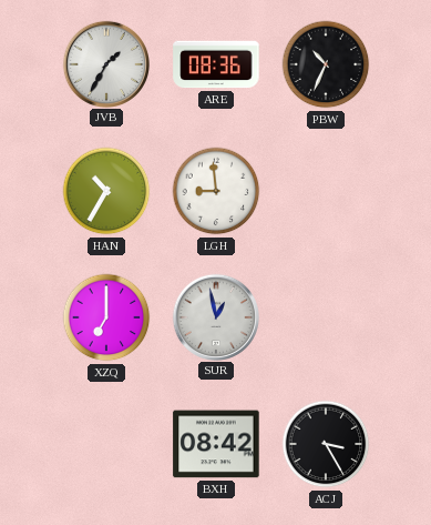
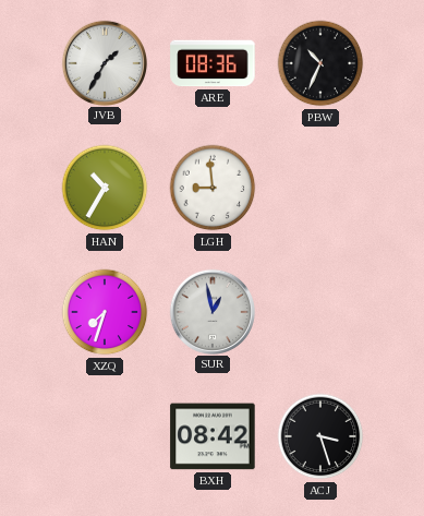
XZQ: 7:00 -> 7:33
ACJ: 3:25 -> 3:27
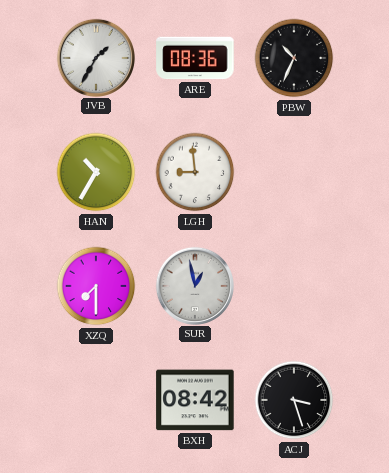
XZQ: 7:33 -> 7:30
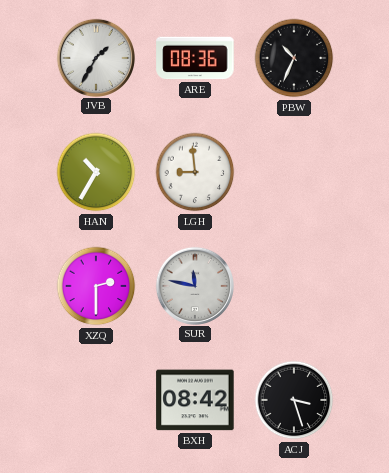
XZQ: 7:30 -> 2:30
SUR: 12:58 -> 11:47
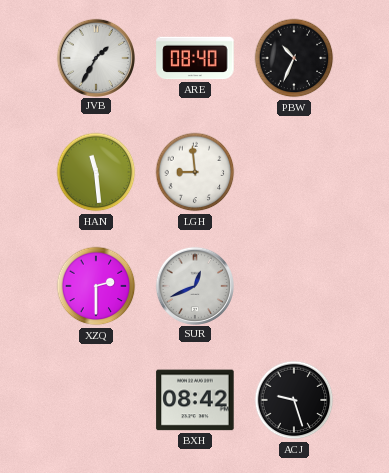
ARE: 08:36 -> 08:40
HAN: 10:35 -> 11:29
SUR: 11:47 -> 12:41
ACJ: 3:27 -> 9:27
